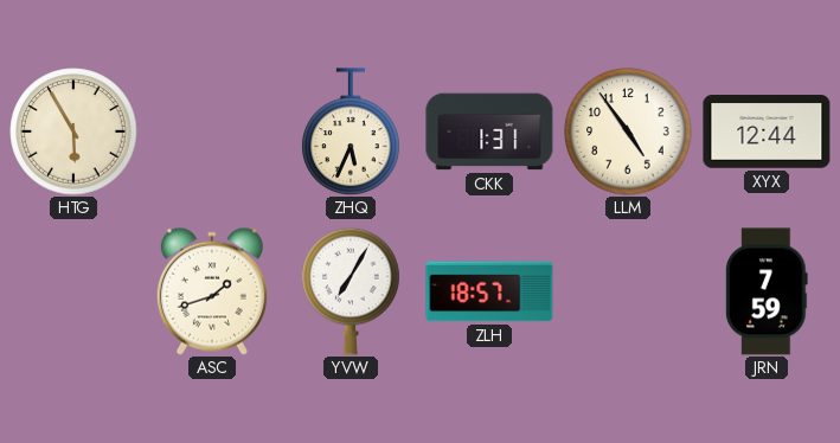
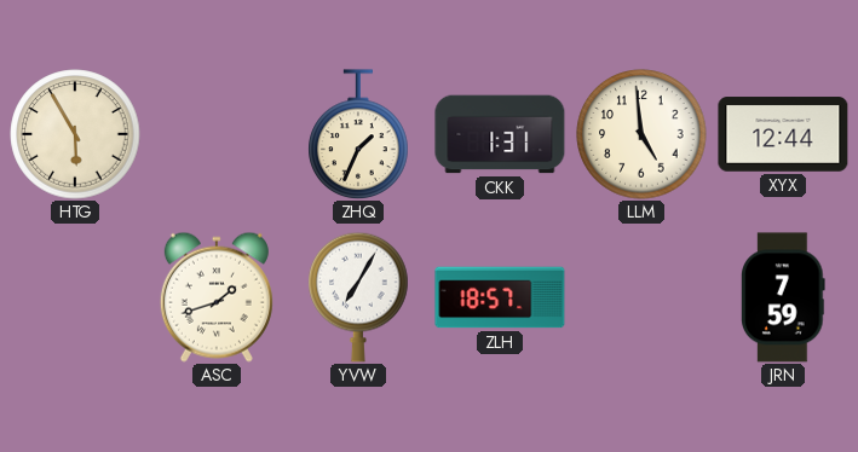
ZHQ: 5:34 -> 1:34
LLM: 4:54 -> 4:59
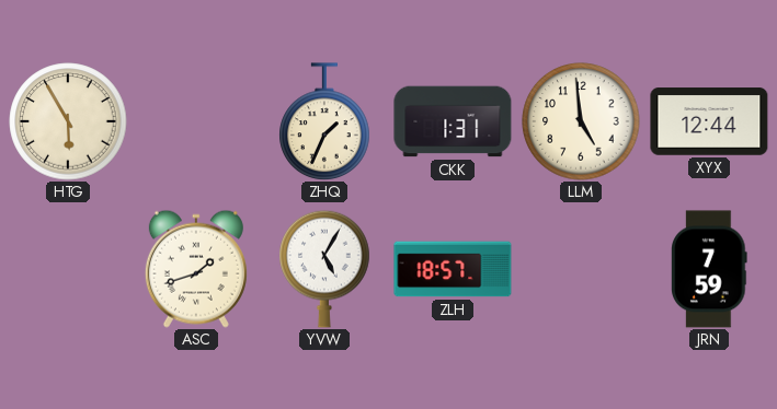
YVW: 7:05 -> 5:05
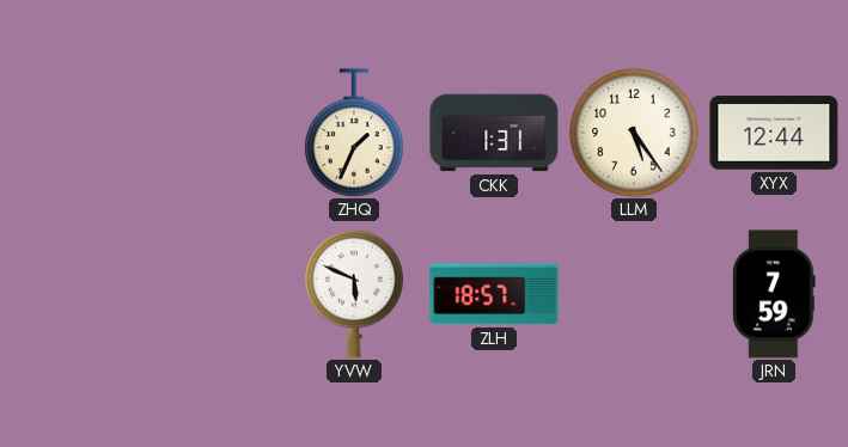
HTG: 5:55 -> none
LLM: 4:59 -> 5:24
ASC: 1:42 -> none
YVW: 5:05 -> 5:49
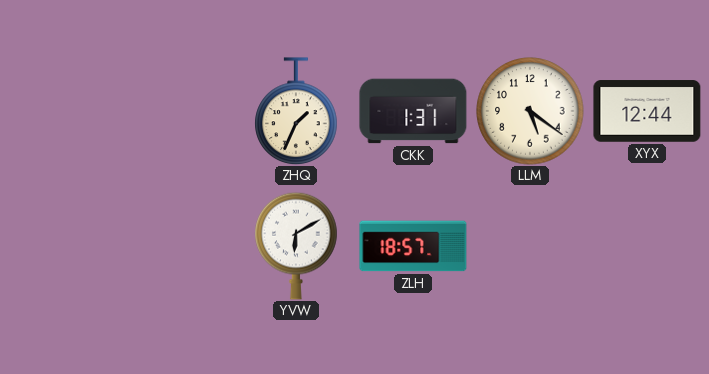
LLM: 5:24 -> 5:21
YVW: 5:49 -> 6:10
JRN: 7:59 -> none
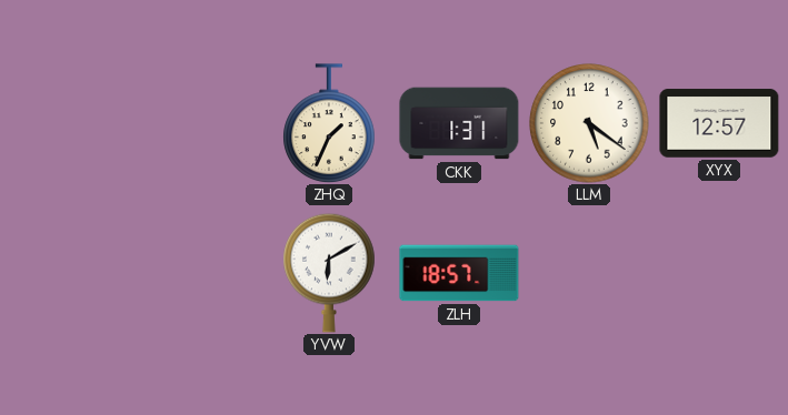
XYX: 12:44 -> 12:57
